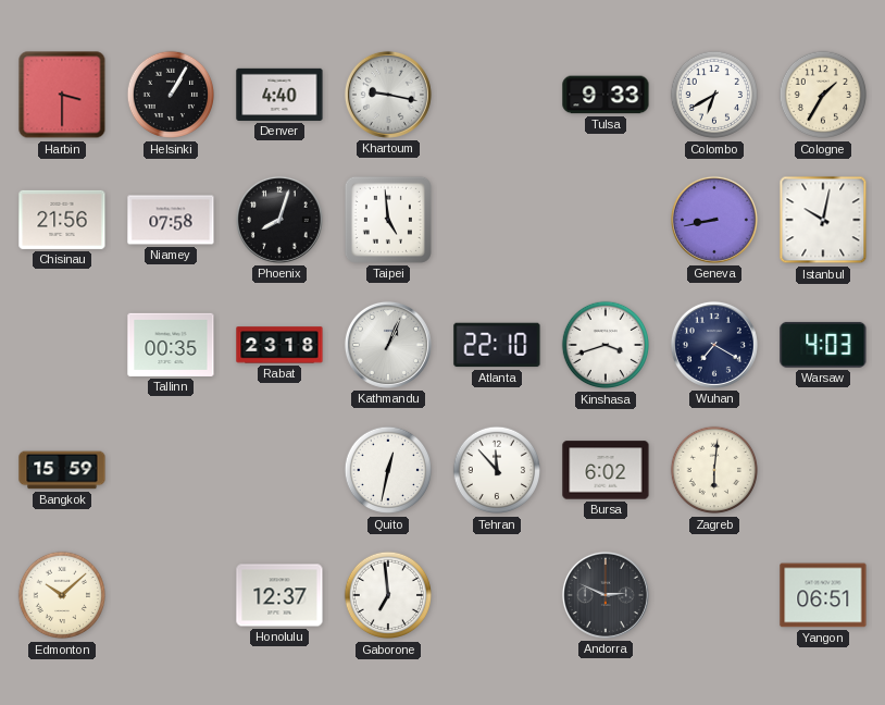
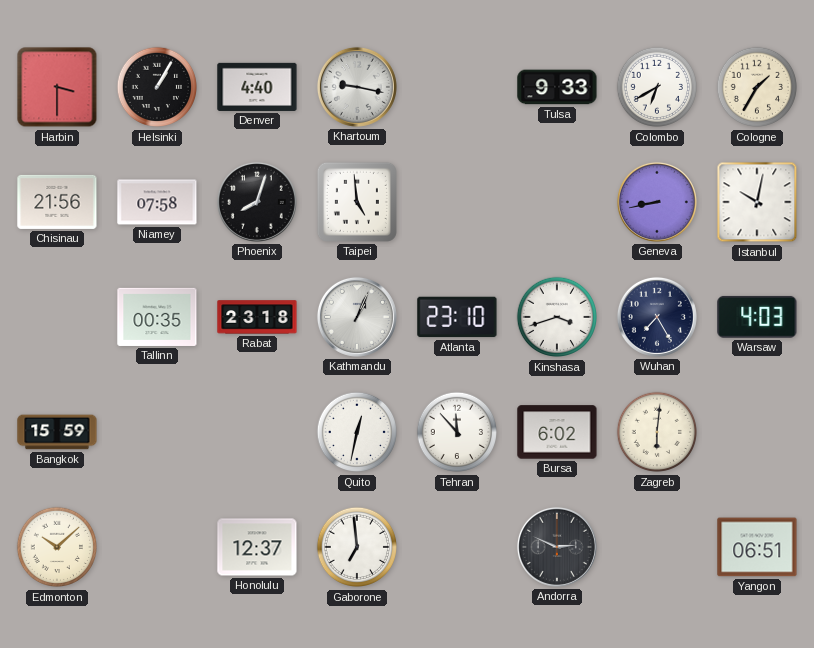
Atlanta: 22:10 -> 23:10
Wuhan: 7:20 -> 7:25
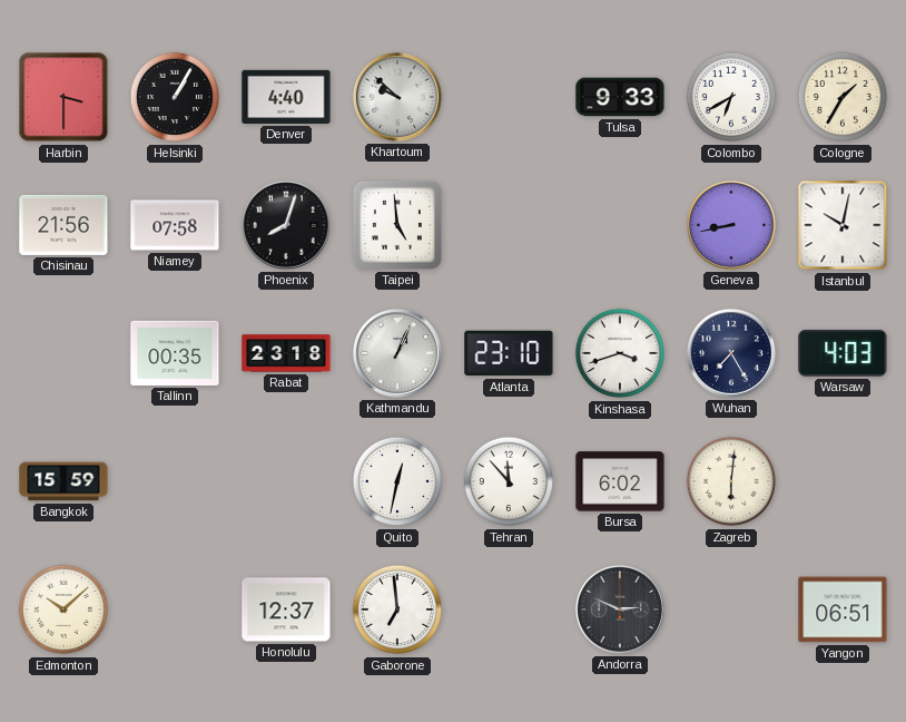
Khartoum: 9:17 -> 9:52
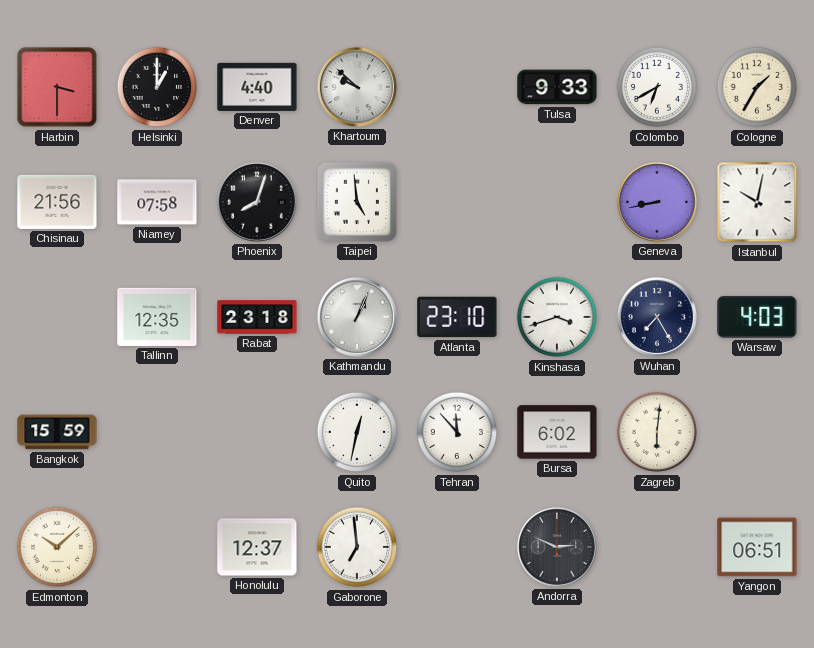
Helsinki: 1:05 -> 1:00
Tallinn: 00:35 -> 12:35
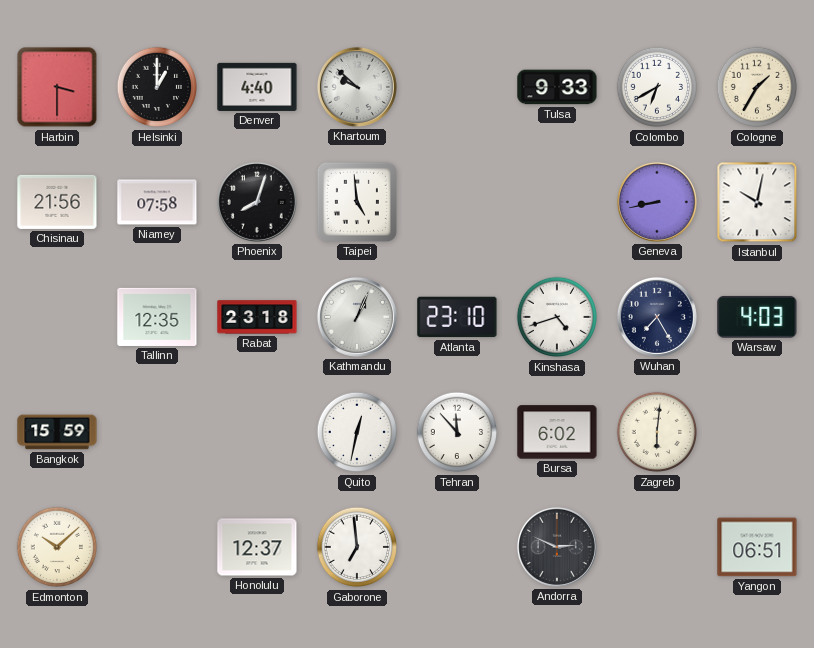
Kinshasa: 3:42 -> 4:42
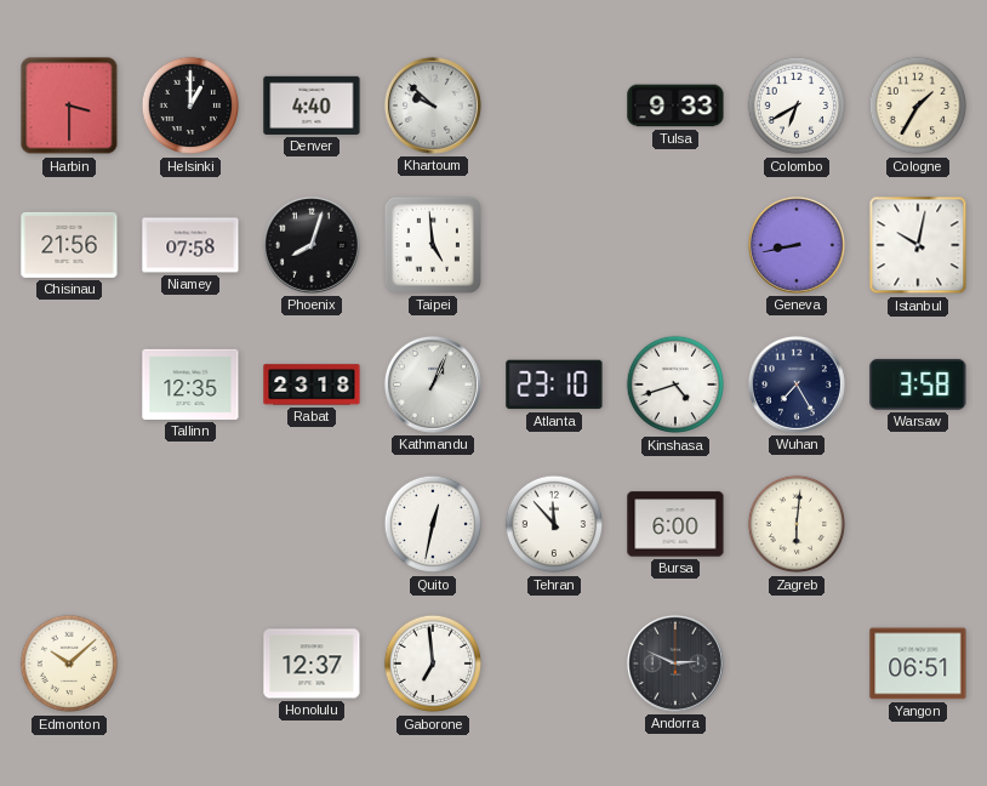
Warsaw: 4:03 -> 3:58
Bangkok: 15:59 -> none
Bursa: 6:02 -> 6:00
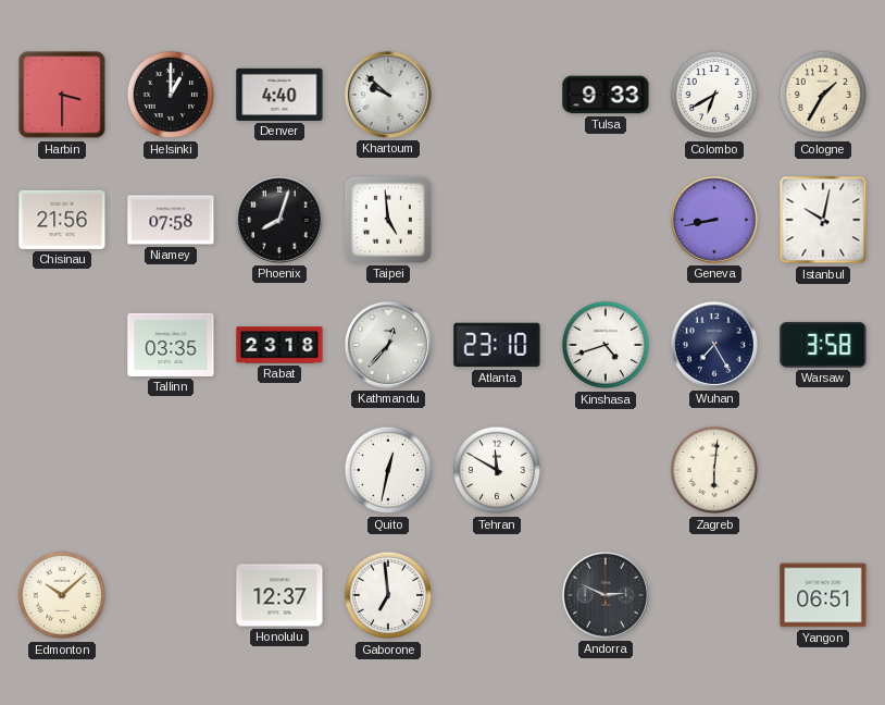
Tallinn: 12:35 -> 03:35
Kathmandu: 1:04 -> 12:37
Tehran: 11:53 -> 11:50
Bursa: 6:00 -> none
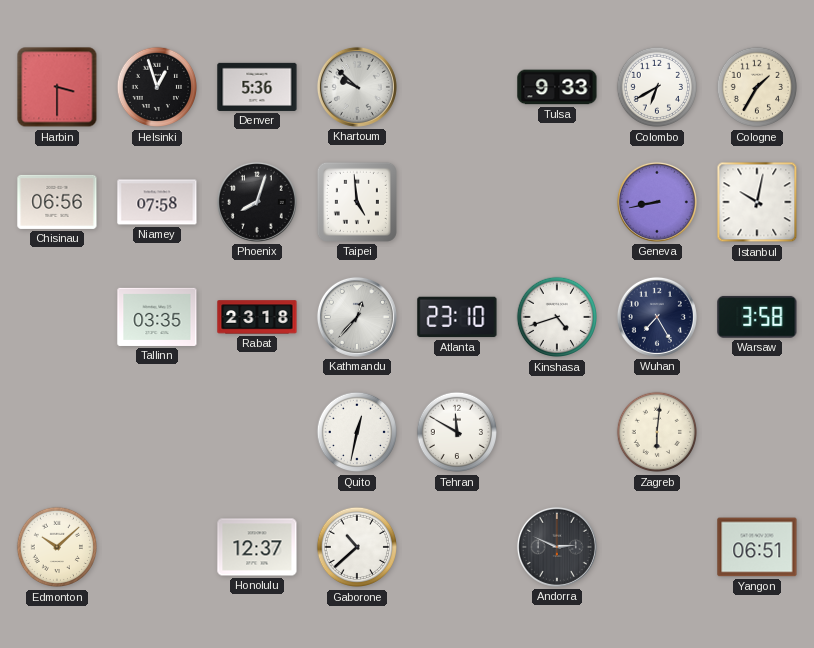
Helsinki: 1:00 -> 12:57
Denver: 4:40 -> 5:36
Chisinau: 21:56 -> 06:56
Gaborone: 6:59 -> 10:38
